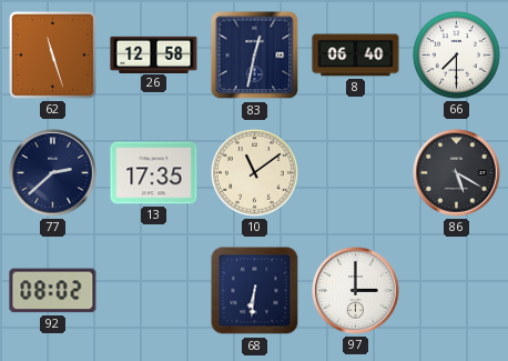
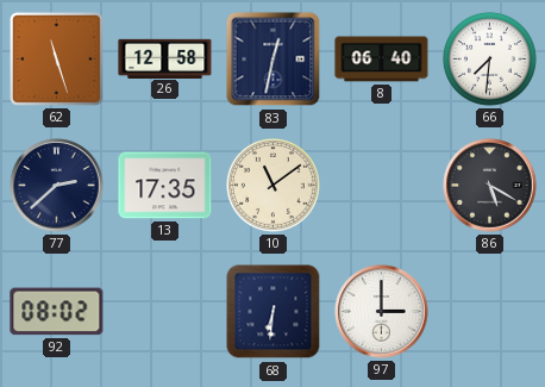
66: 7:30 -> 7:31
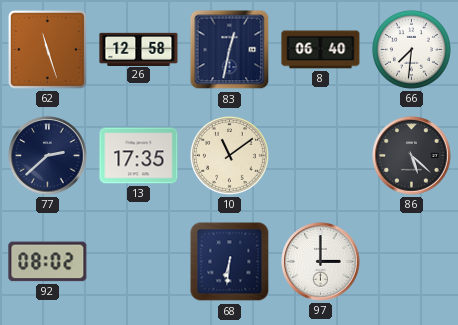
86: 5:20 -> 5:22
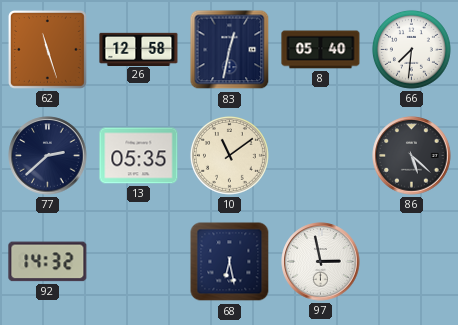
8: 06:40 -> 05:40
13: 17:35 -> 05:35
92: 08:02 -> 14:32
68: 6:31 -> 6:28
97: 3:00 -> 2:58
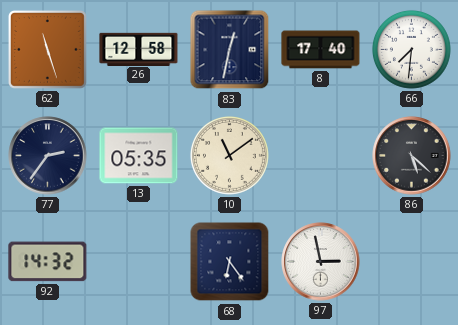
8: 05:40 -> 17:40
77: 2:38 -> 2:36
68: 6:28 -> 6:24
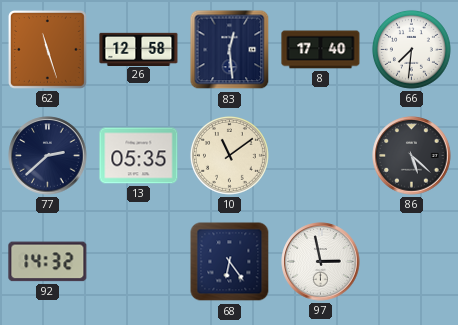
83: 12:32 -> 12:29
77: 2:36 -> 2:38
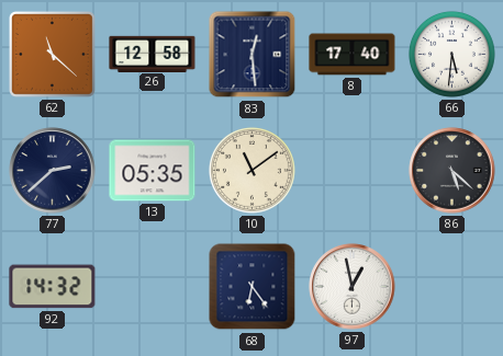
62: 11:27 -> 11:22
66: 7:31 -> 5:31
97: 2:58 -> 12:58
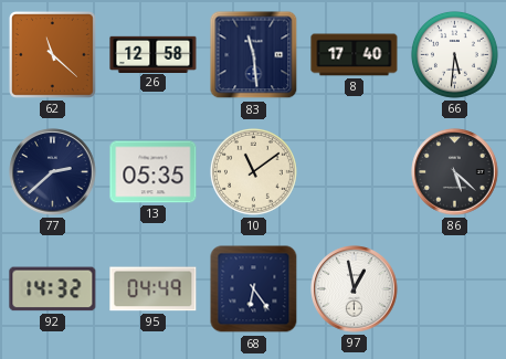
83: 12:29 -> 11:29
95: none -> 04:49
